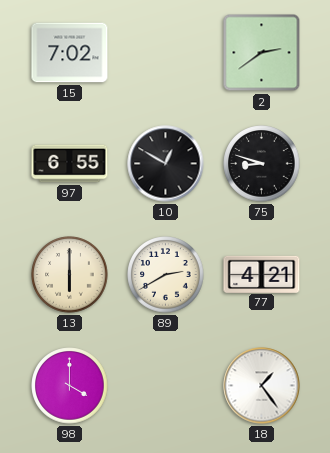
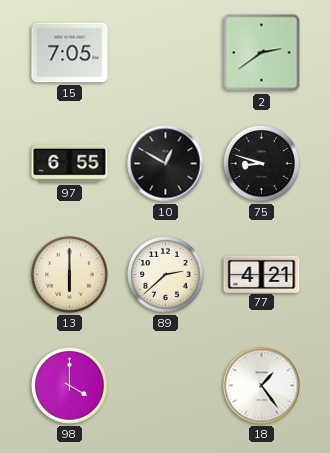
15: 7:02 -> 7:05
89: 2:40 -> 2:38
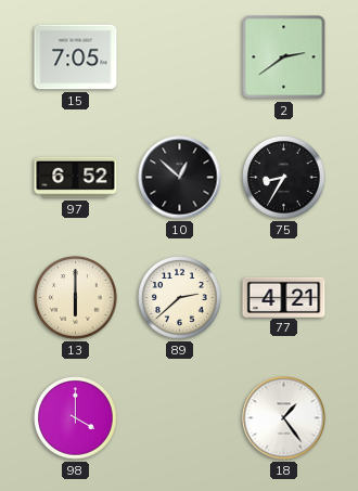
97: 6:55 -> 6:52
10: 12:50 -> 12:52
75: 8:48 -> 8:35
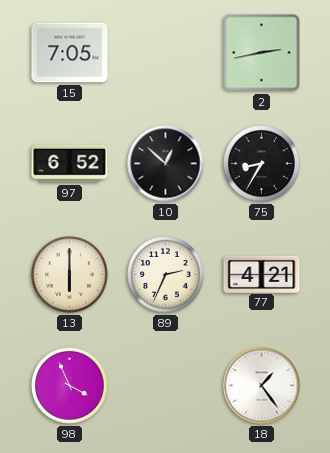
2: 2:39 -> 2:43
89: 2:38 -> 2:34
98: 4:00 -> 3:56
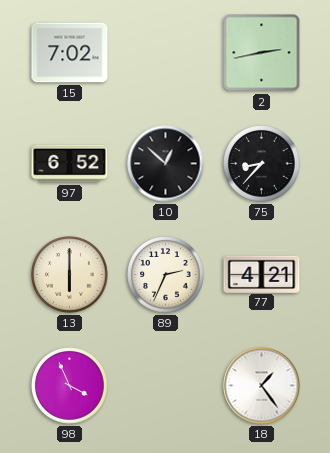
15: 7:05 -> 7:02
75: 8:35 -> 8:37
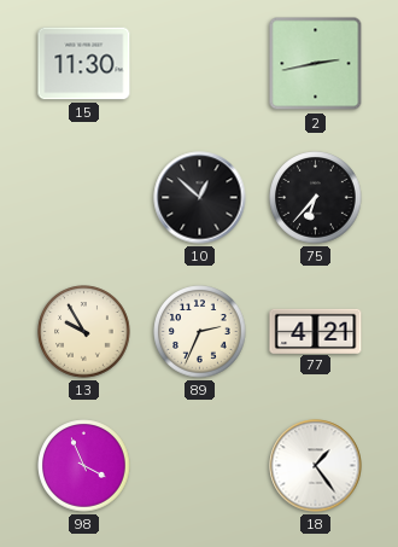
15: 7:02 -> 11:30
97: 6:52 -> none
75: 8:37 -> 6:37
13: 6:00 -> 9:55
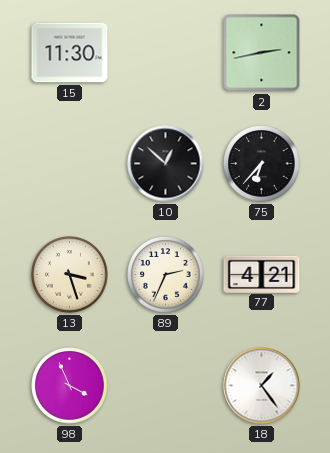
13: 9:55 -> 3:27
